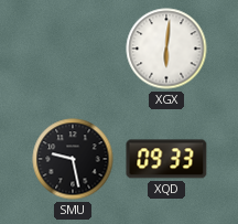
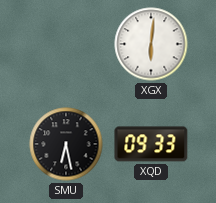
SMU: 9:28 -> 6:28
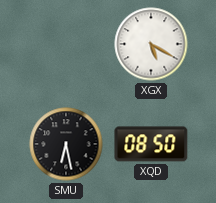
XGX: 6:01 -> 5:20
XQD: 09:33 -> 08:50
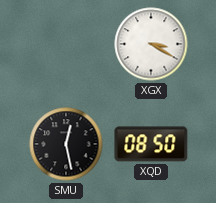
XGX: 5:20 -> 3:20
SMU: 6:28 -> 12:28
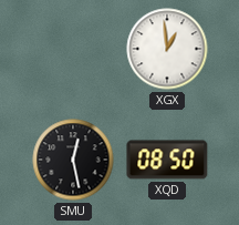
XGX: 3:20 -> 12:59
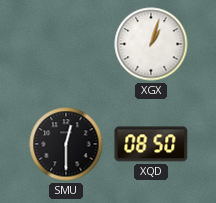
XGX: 12:59 -> 1:03
SMU: 12:28 -> 12:30
